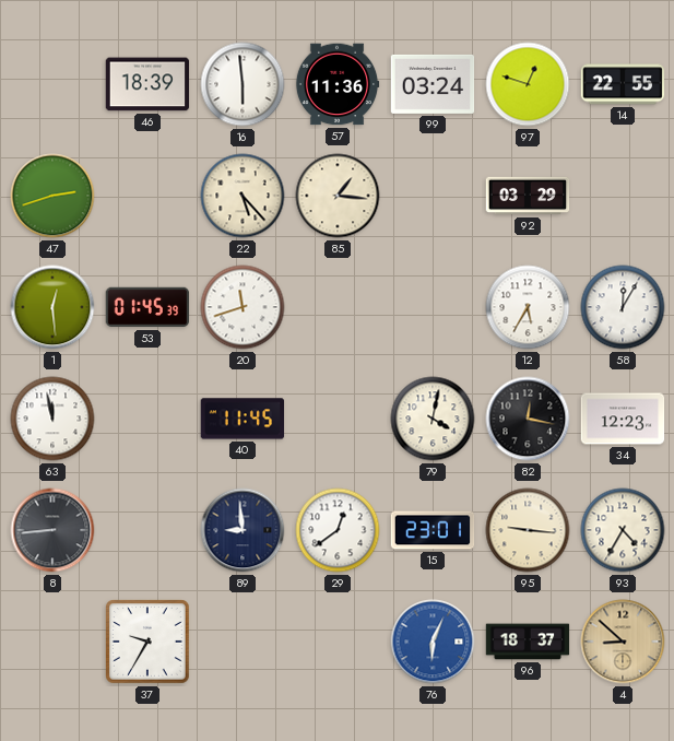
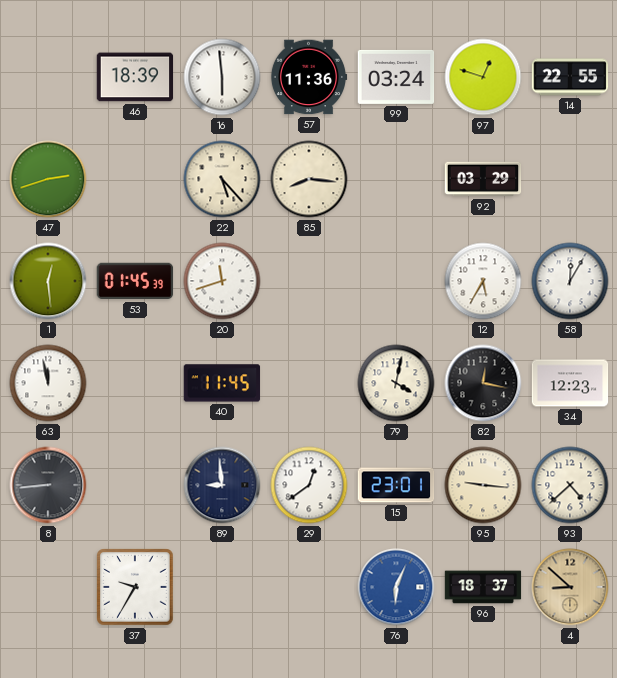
85: 1:16 -> 8:16
93: 4:35 -> 4:38
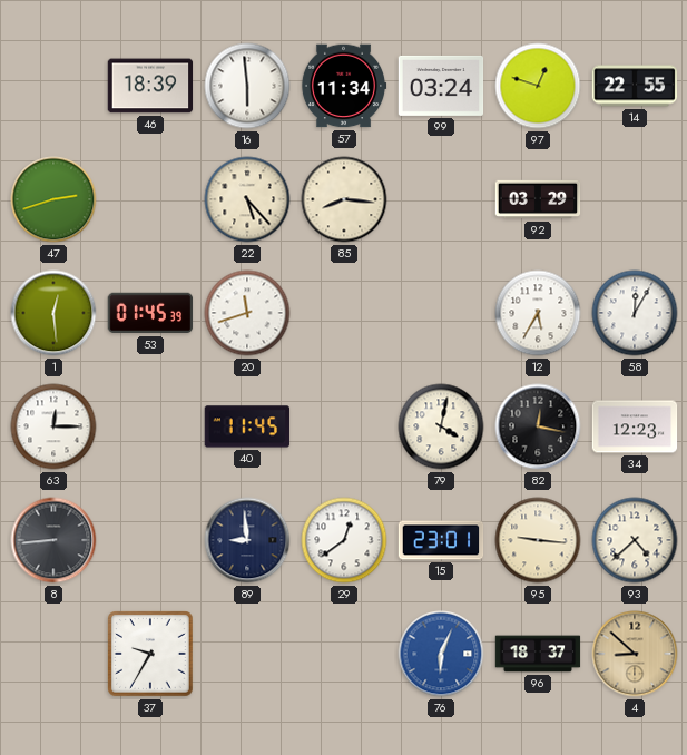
57: 11:36 -> 11:34
63: 11:58 -> 12:15
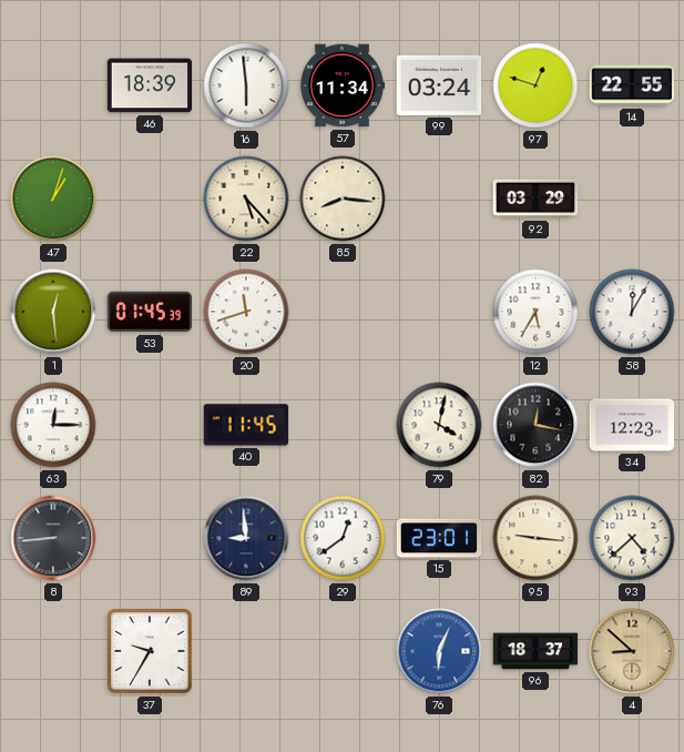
47: 2:42 -> 1:03
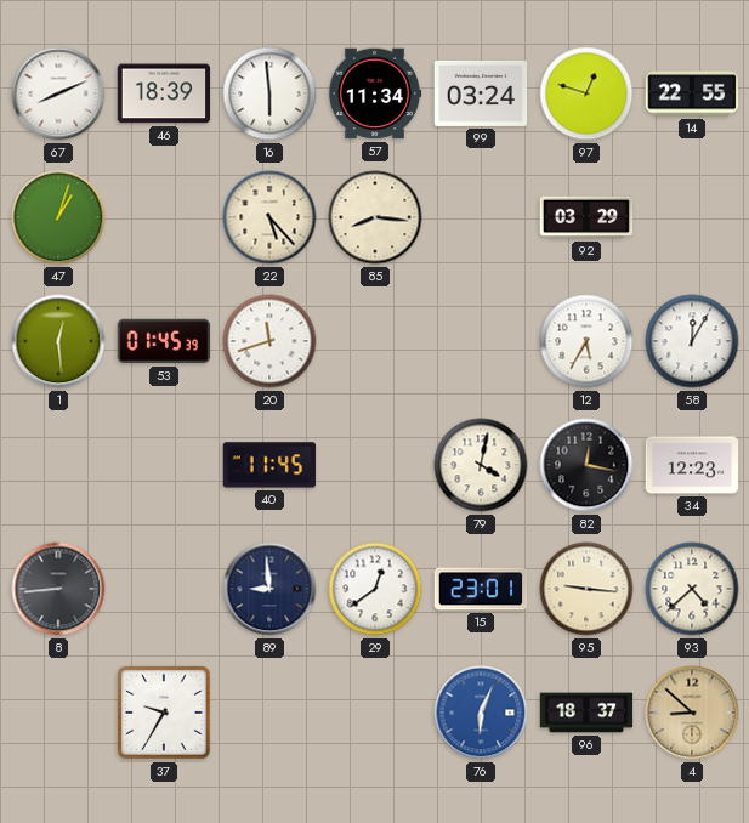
67: none -> 8:11
63: 12:15 -> none
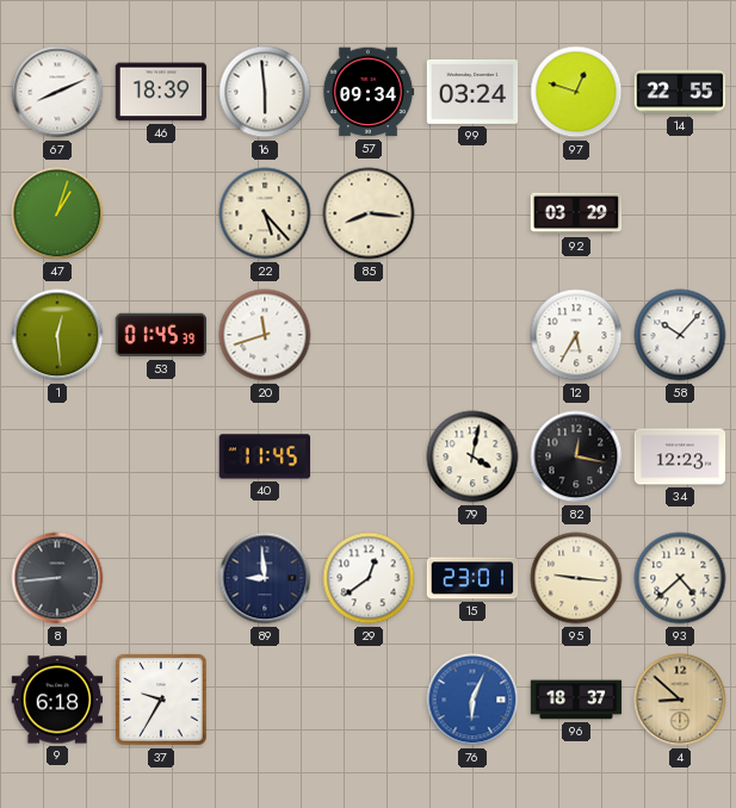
57: 11:34 -> 09:34
58: 12:05 -> 10:07
9: none -> 6:18
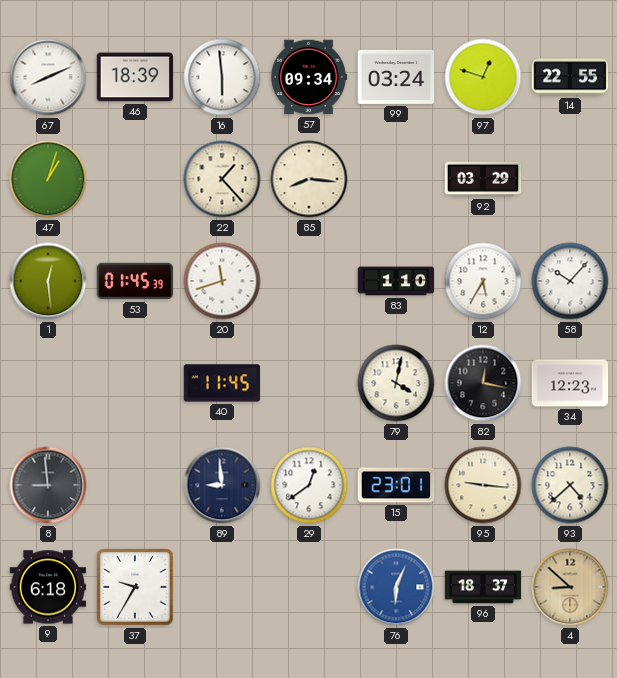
22: 5:23 -> 1:23
83: none -> 1:10
8: 8:44 -> 8:59
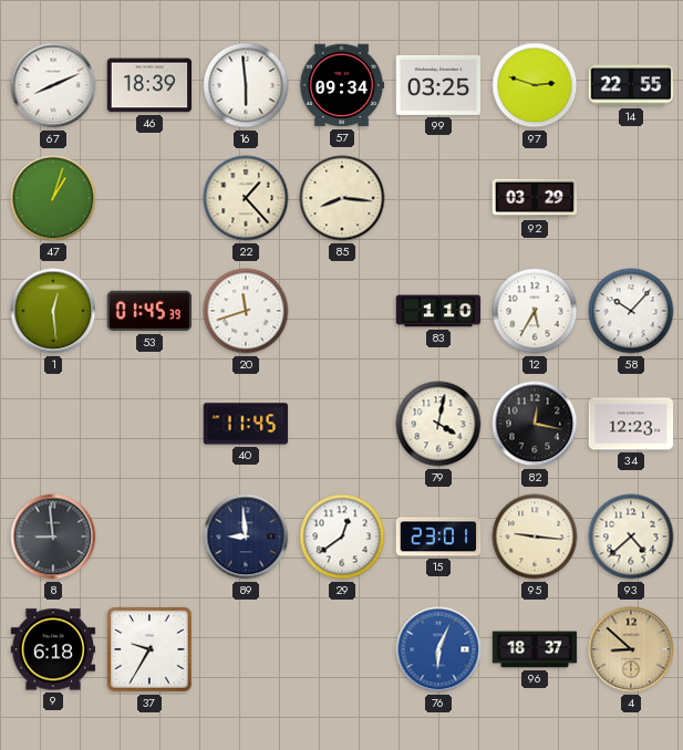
99: 03:24 -> 03:25
97: 12:48 -> 2:48
